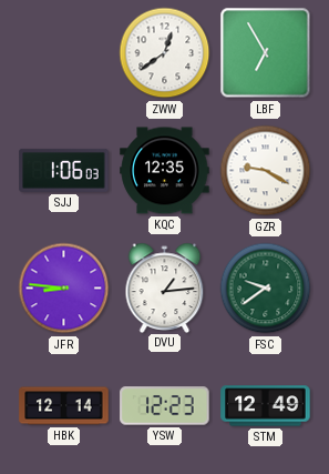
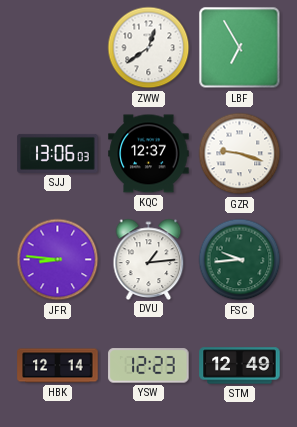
SJJ: 1:06 -> 13:06
KQC: 12:35 -> 12:37
GZR: 9:20 -> 9:18
FSC: 9:39 -> 9:44
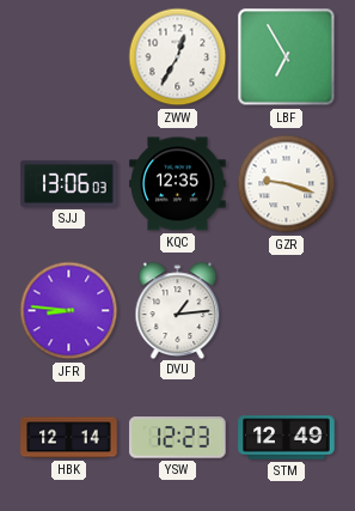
ZWW: 12:39 -> 12:35
KQC: 12:37 -> 12:35
FSC: 9:44 -> none
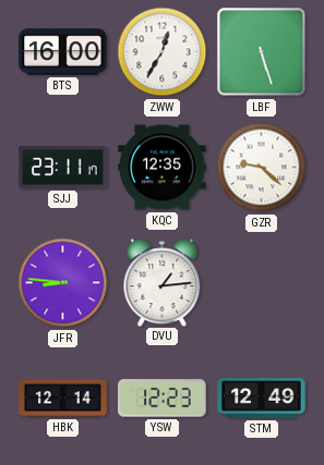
BTS: none -> 16:00
LBF: 6:55 -> 5:27
SJJ: 13:06 -> 23:11
GZR: 9:18 -> 9:22
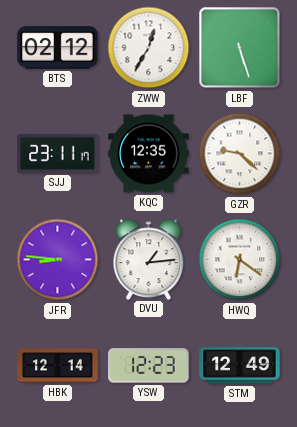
BTS: 16:00 -> 02:12
HWQ: none -> 6:21
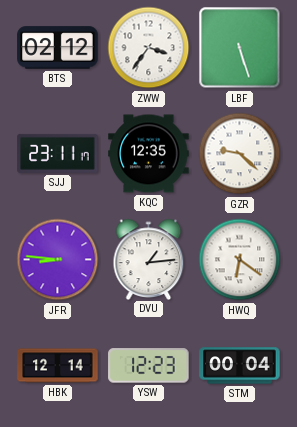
ZWW: 12:35 -> 3:36
STM: 12:49 -> 00:04
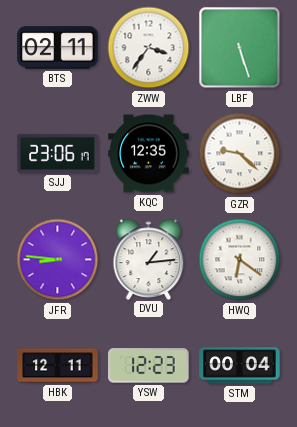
BTS: 02:12 -> 02:11
SJJ: 23:11 -> 23:06
HBK: 12:14 -> 12:11
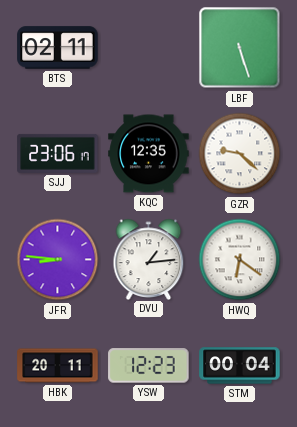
ZWW: 3:36 -> none
HBK: 12:11 -> 20:11
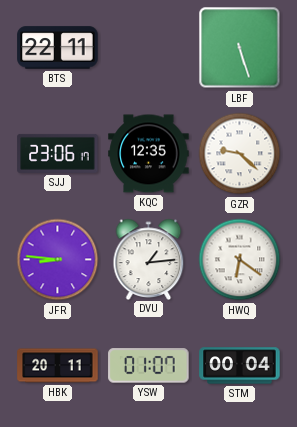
BTS: 02:11 -> 22:11
YSW: 12:23 -> 01:07
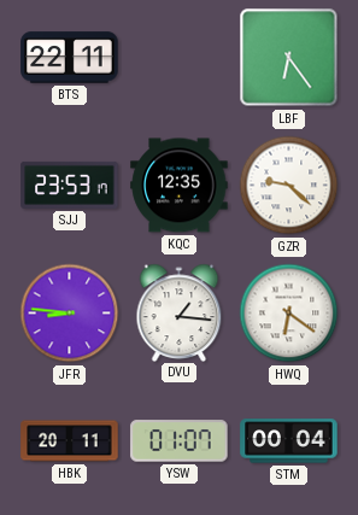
LBF: 5:27 -> 6:24
SJJ: 23:06 -> 23:53
DVU: 1:14 -> 1:16
